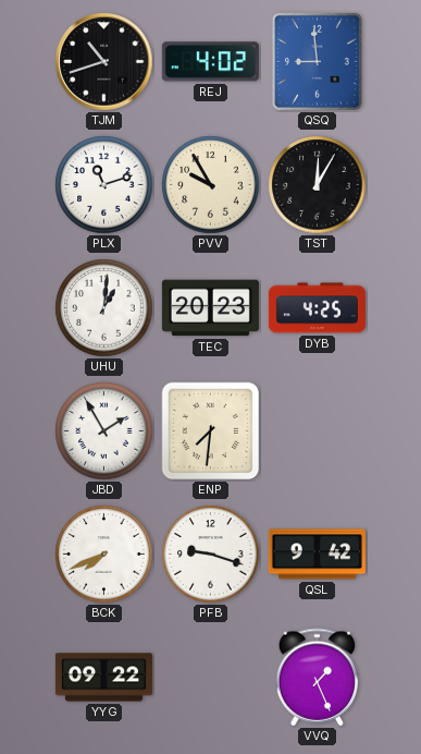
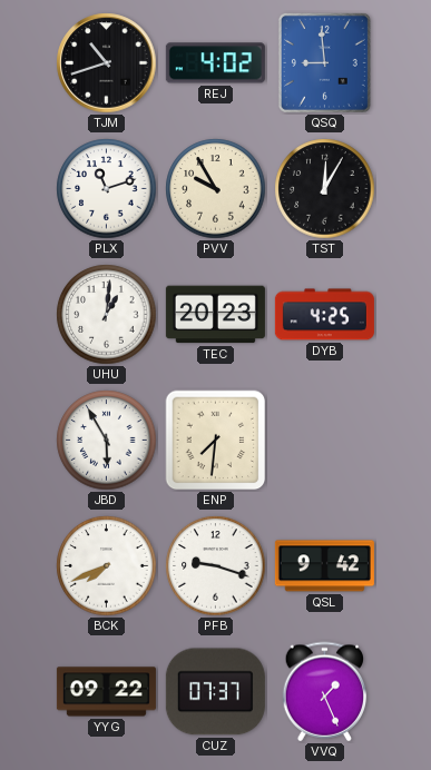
JBD: 1:55 -> 5:55
CUZ: none -> 07:37
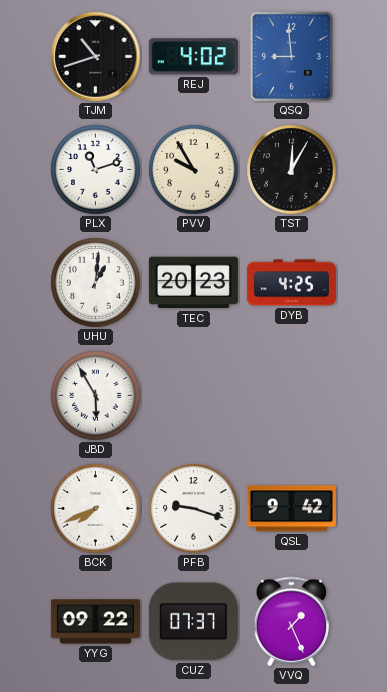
ENP: 7:31 -> none
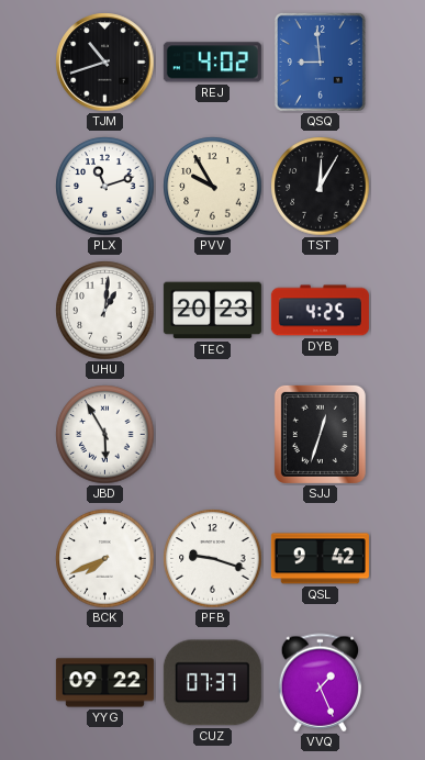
SJJ: none -> 12:33
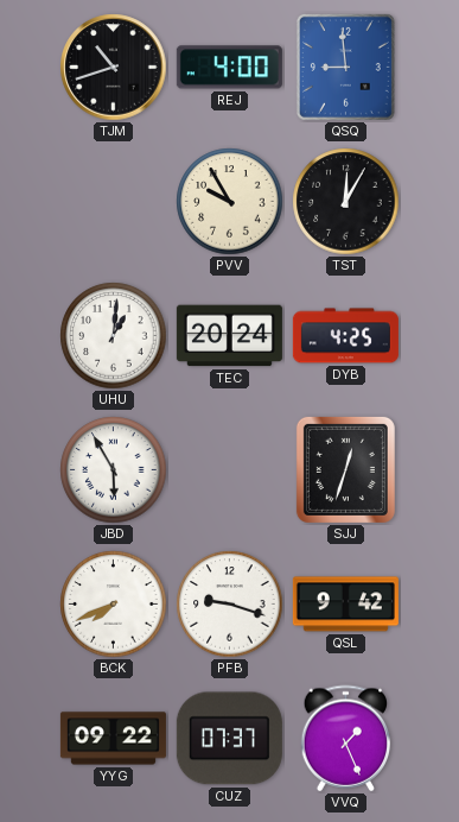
REJ: 4:02 -> 4:00
PLX: 11:12 -> none
TEC: 20:23 -> 20:24
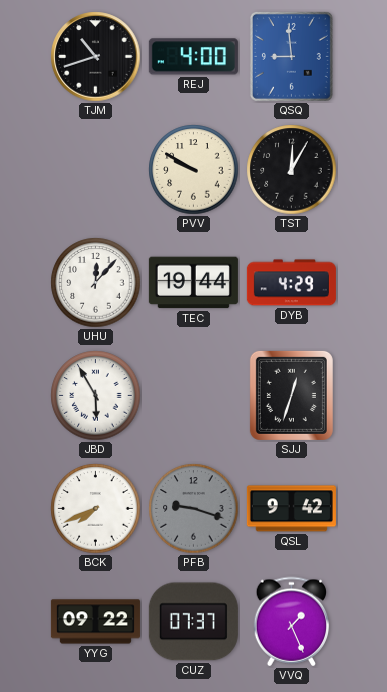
PVV: 9:55 -> 9:50
UHU: 1:01 -> 12:07
TEC: 20:24 -> 19:44
DYB: 4:25 -> 4:29
PFB dial: white -> grey
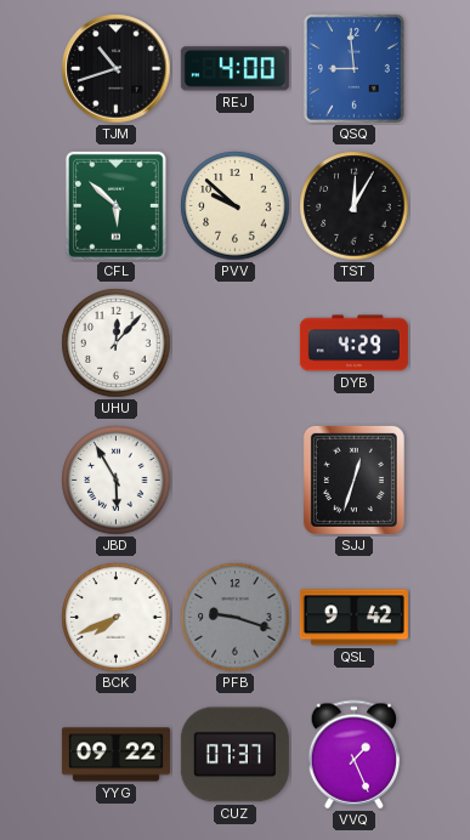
CFL: none -> 5:52
PVV: 9:50 -> 9:52
TEC: 19:44 -> none
